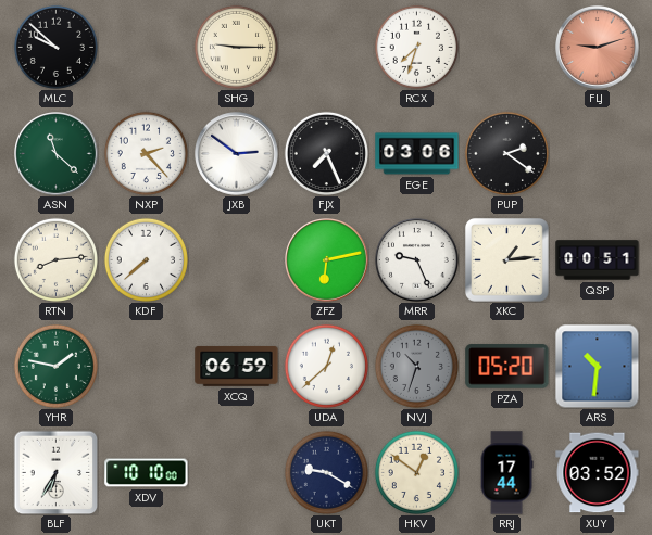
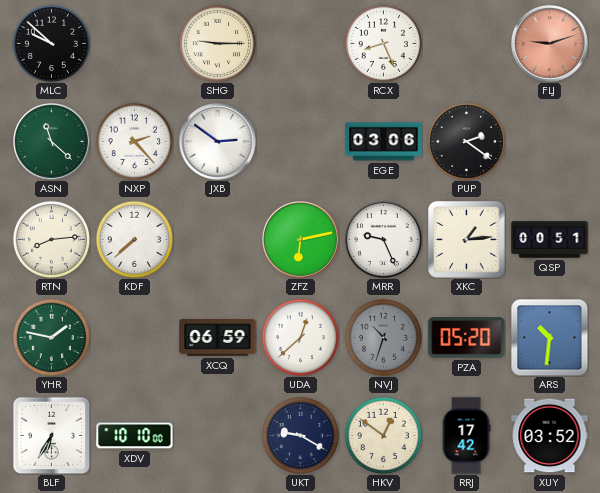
RCX: 7:33 -> 8:26
FJX: 7:26 -> none
RRJ: 17:44 -> 17:42
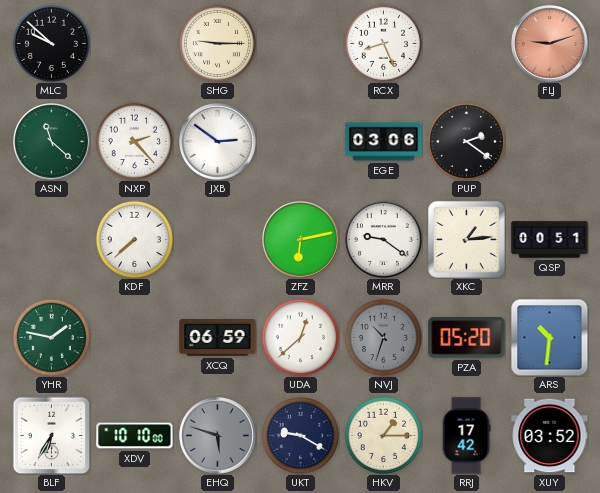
RTN: 8:14 -> none
MRR: 9:26 -> 9:21
EHQ: none -> 5:48
HKV: 12:51 -> 1:15
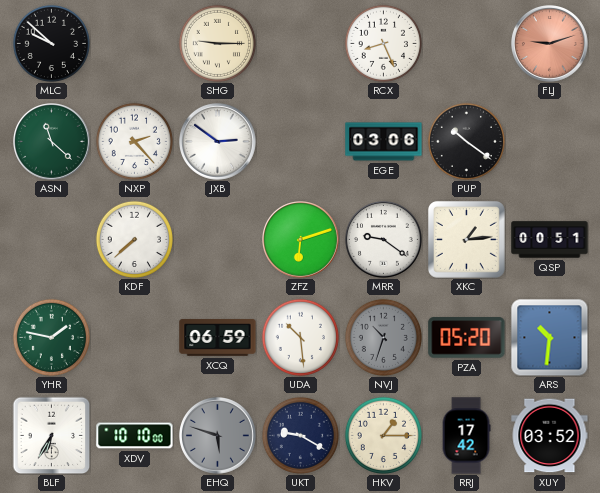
PUP: 2:21 -> 10:21
ZFZ: 6:13 -> 6:12
UDA: 12:38 -> 10:29
